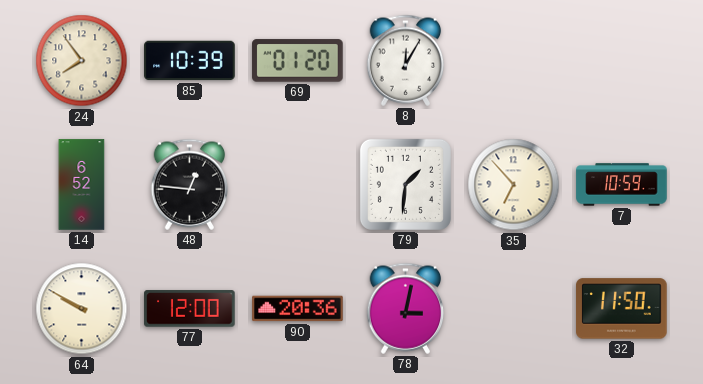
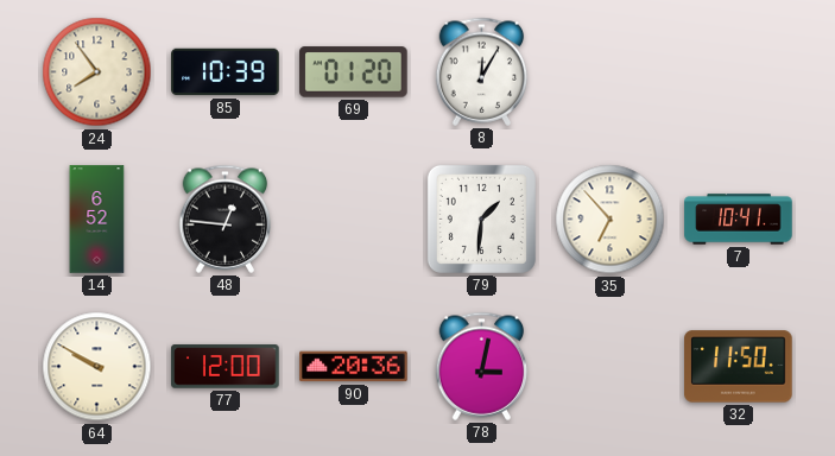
7: 10:59 -> 10:41
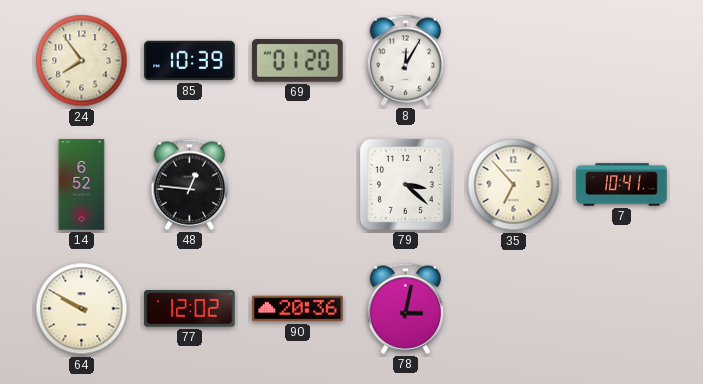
79: 1:31 -> 3:22
77: 12:00 -> 12:02
32: 11:50 -> none
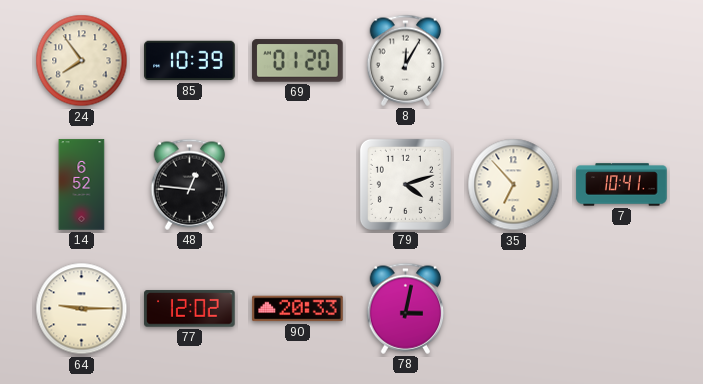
79: 3:22 -> 4:12
64: 9:50 -> 9:15
90: 20:36 -> 20:33
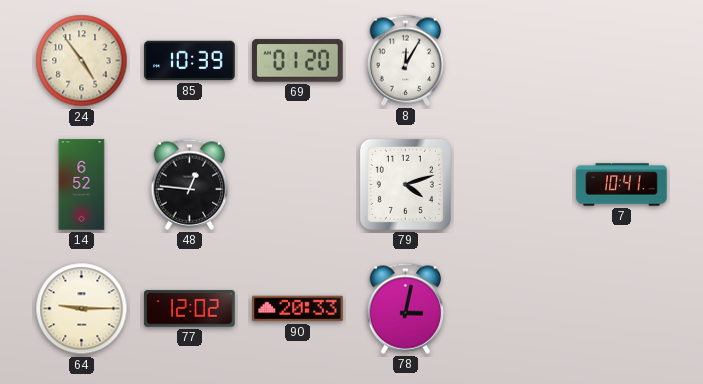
24: 7:54 -> 4:54
35: 6:53 -> none
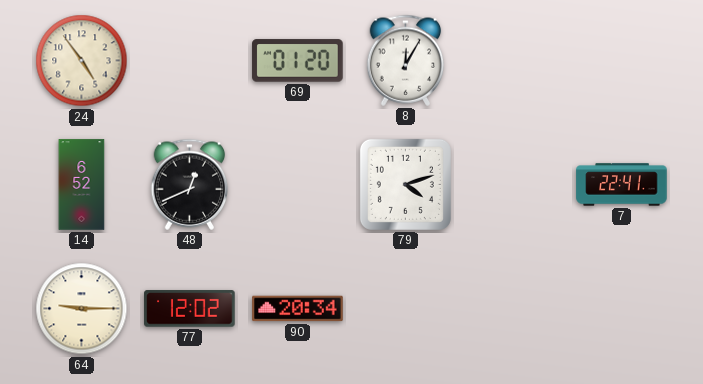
85: 10:39 -> none
48: 12:46 -> 12:41
7: 10:41 -> 22:41
90: 20:33 -> 20:34
78: 3:02 -> none
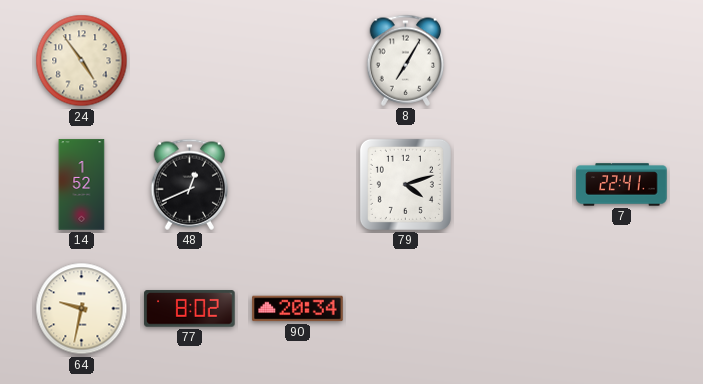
69: 01:20 -> none
8: 12:05 -> 7:05
14: 6:52 -> 1:52
64: 9:15 -> 9:32
77: 12:02 -> 8:02
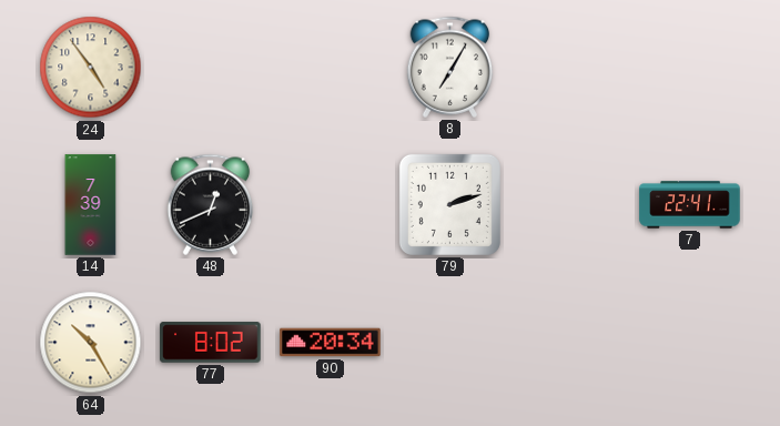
14: 1:52 -> 7:39
79: 4:12 -> 2:12
64: 9:32 -> 10:25
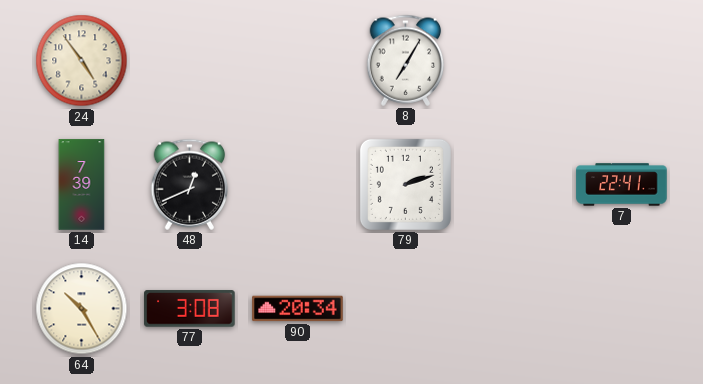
77: 8:02 -> 3:08
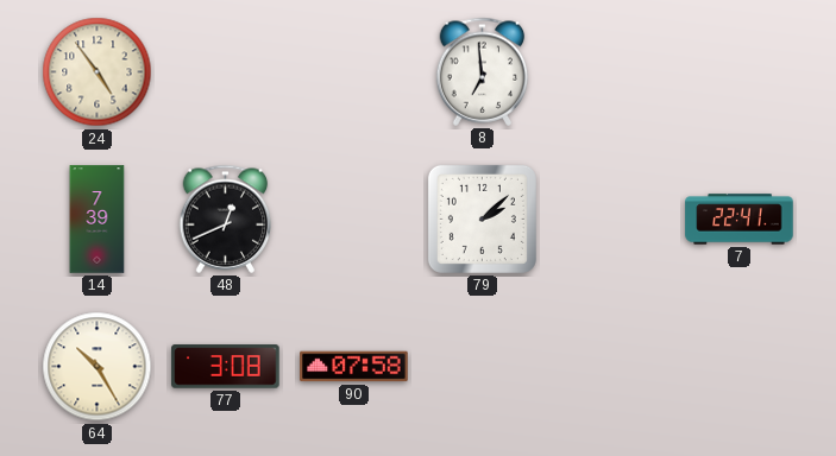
8: 7:05 -> 6:59
79: 2:12 -> 2:08
90: 20:34 -> 07:58
